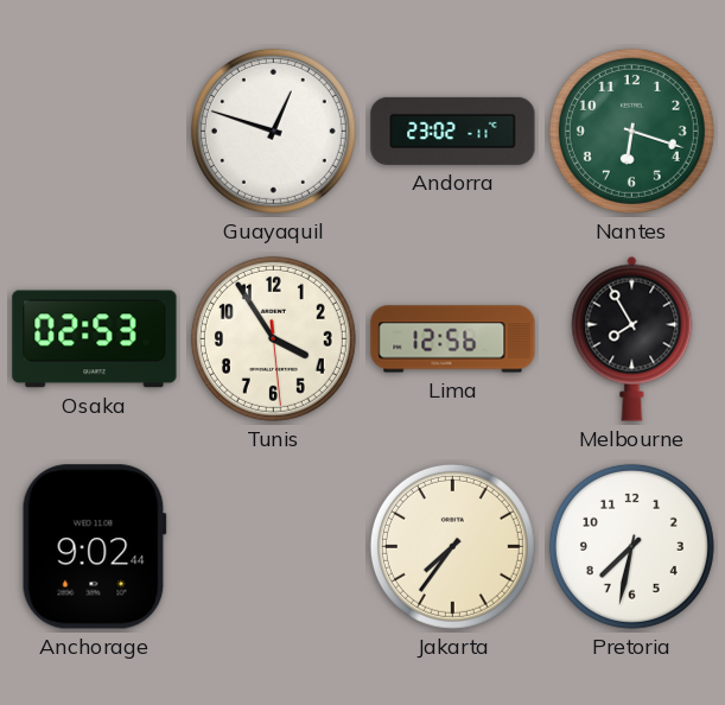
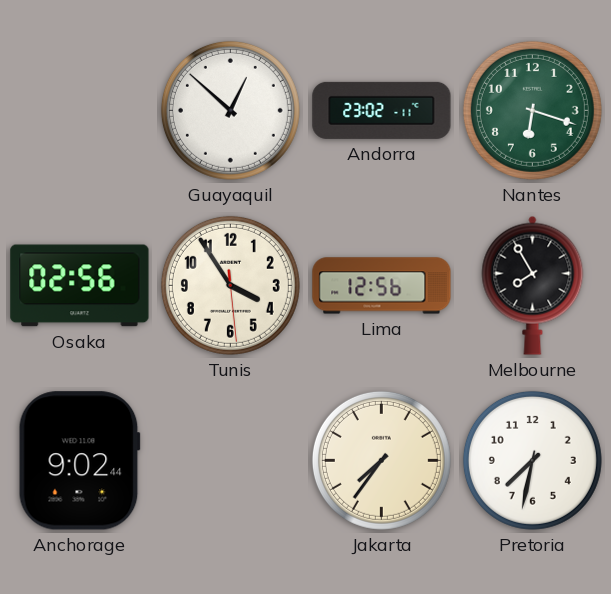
Guayaquil: 12:48 -> 12:52
Osaka: 02:53 -> 02:56
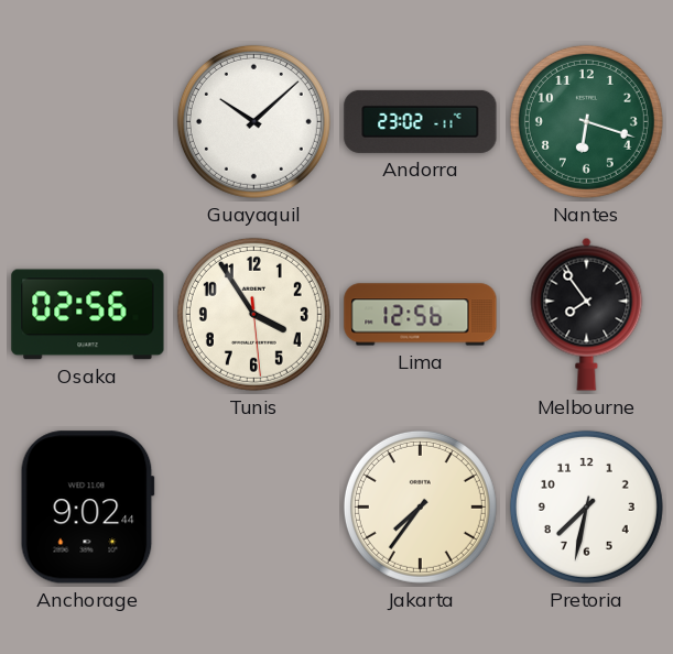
Guayaquil: 12:52 -> 10:08
Melbourne: 7:55 -> 7:54
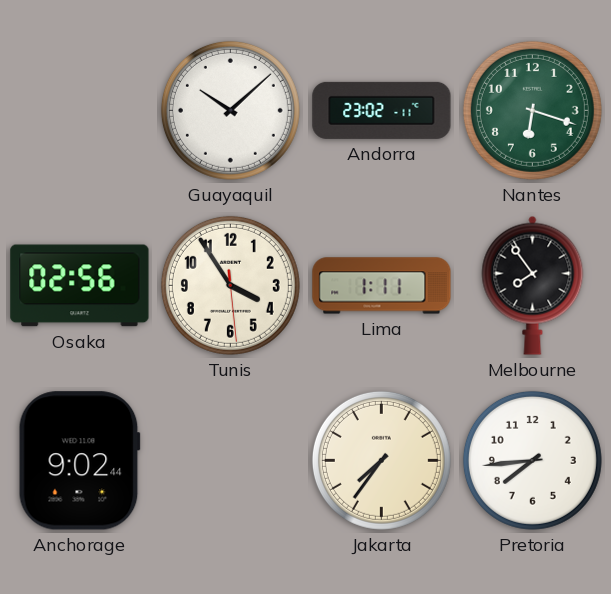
Lima: 12:56 -> 1:11
Pretoria: 7:32 -> 7:44
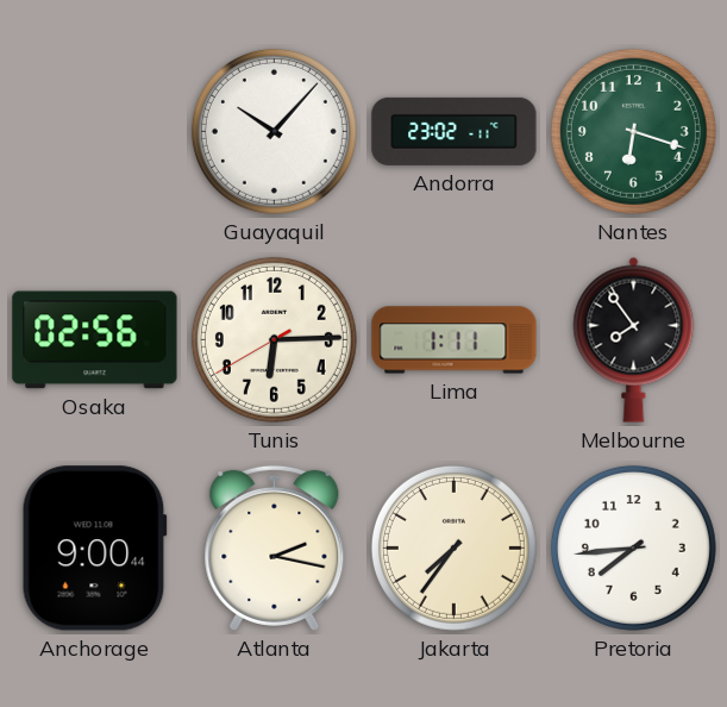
Guayaquil: 10:08 -> 10:07
Tunis: 3:54 -> 6:14
Anchorage: 9:02 -> 9:00
Atlanta: none -> 2:17
